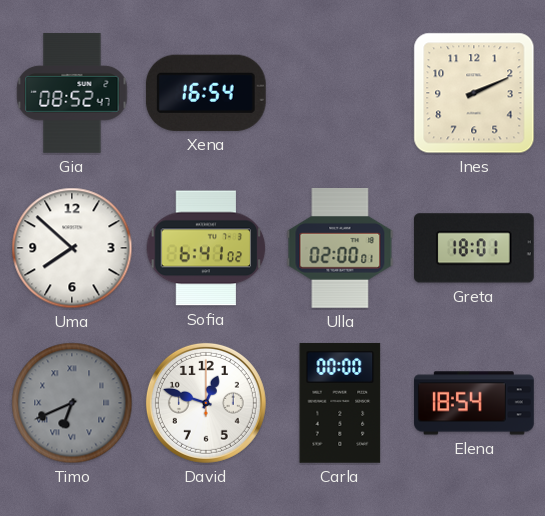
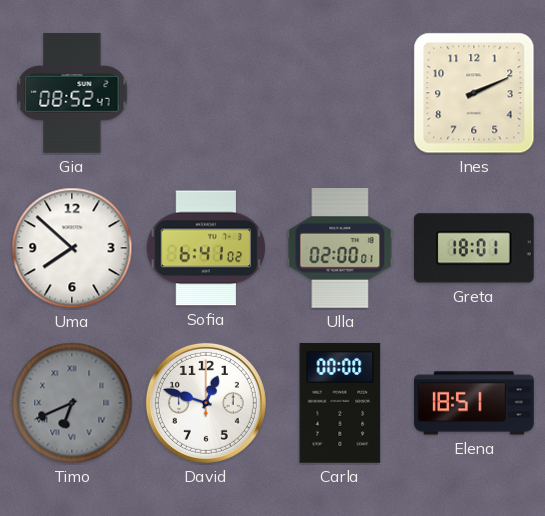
Xena: 16:54 -> none
Elena: 18:54 -> 18:51
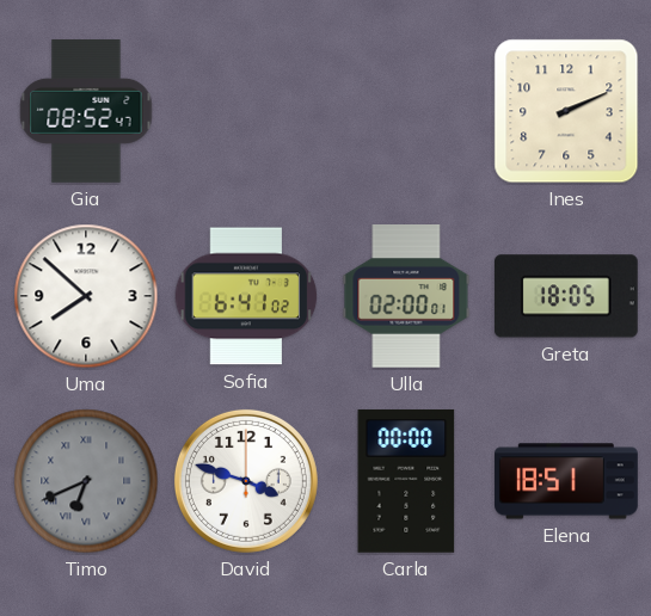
Greta: 18:01 -> 18:05
David: 12:48 -> 3:48
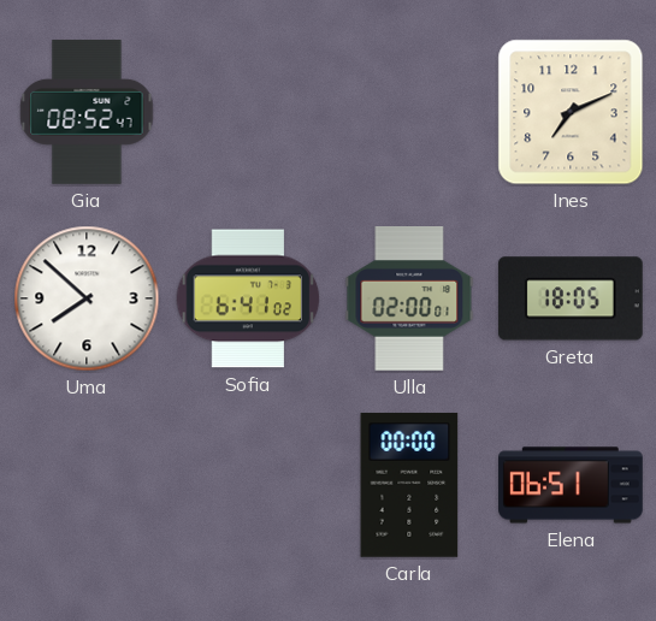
Ines: 2:11 -> 7:11
Timo: 6:41 -> none
David: 3:48 -> none
Elena: 18:51 -> 06:51
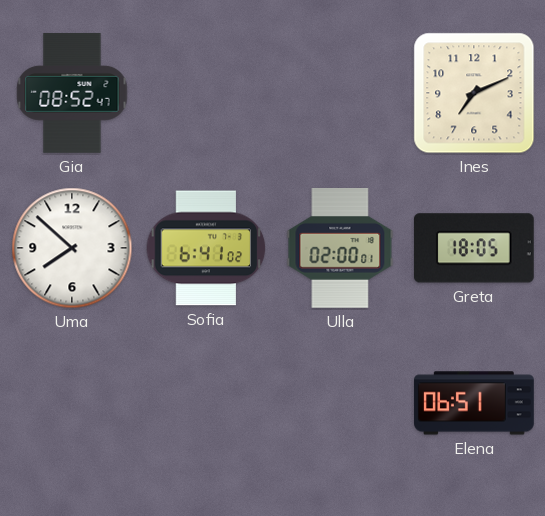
Carla: 00:00 -> none
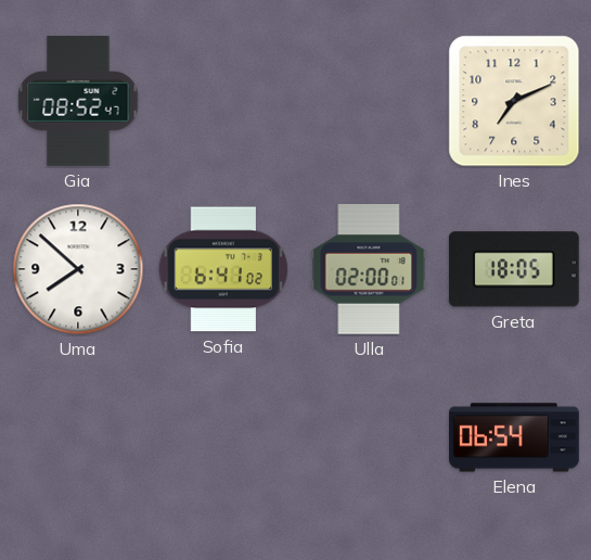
Elena: 06:51 -> 06:54
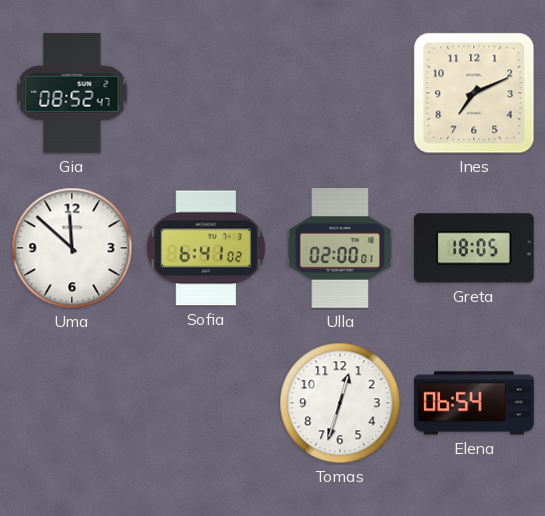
Uma: 7:52 -> 11:52
Tomas: none -> 12:33
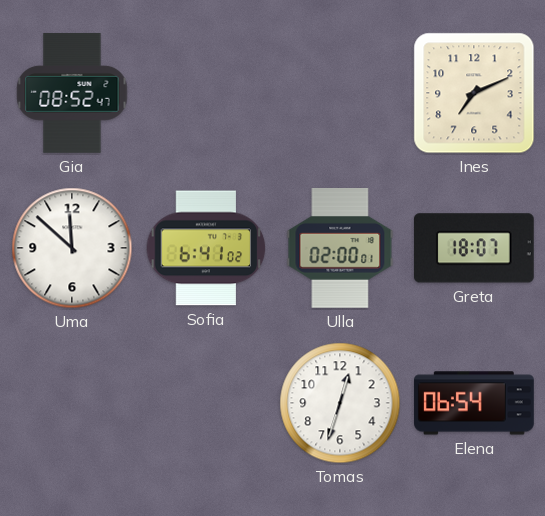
Greta: 18:05 -> 18:07
